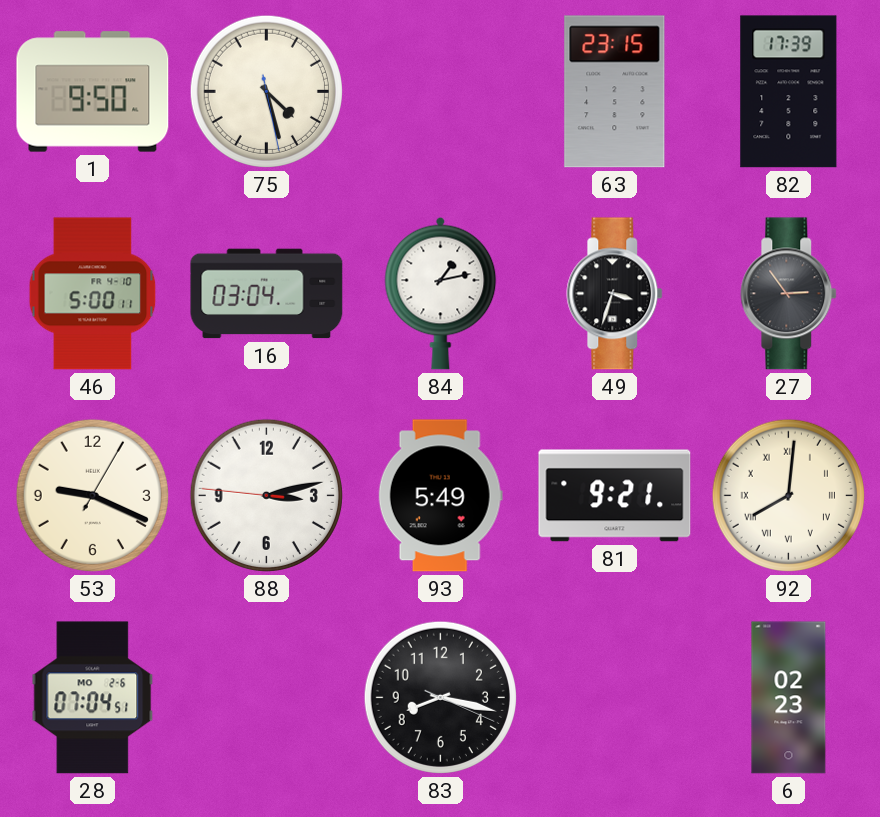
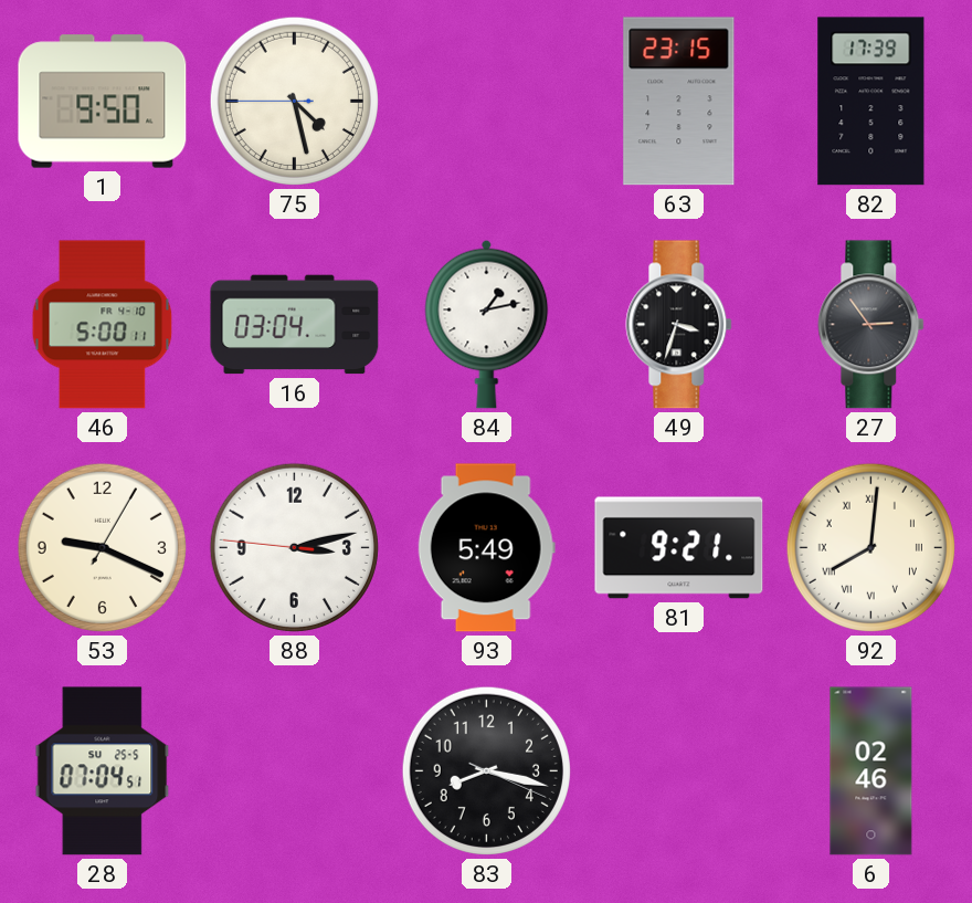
75: 4:27:28 -> 4:27:45
28 date: MO 2-6 -> SU 25-5
6: 02:23 -> 02:46
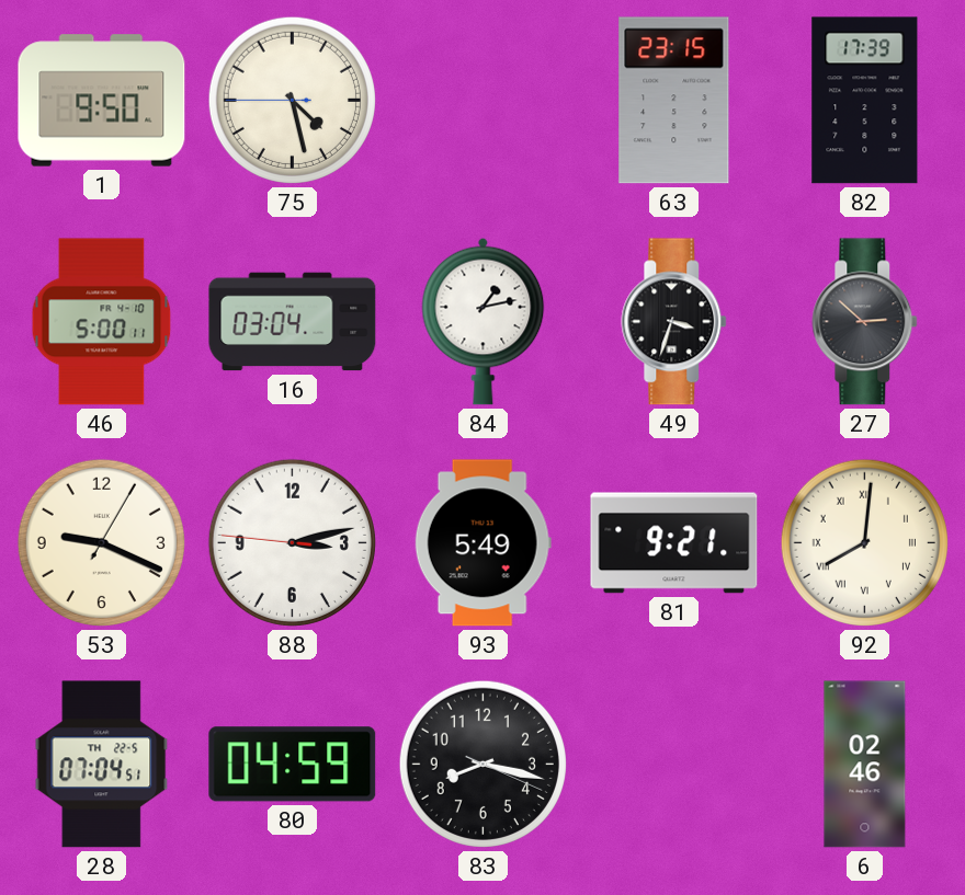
27: 2:54 -> 2:52
28 date: SU 25-5 -> TH 22-5
80: none -> 04:59
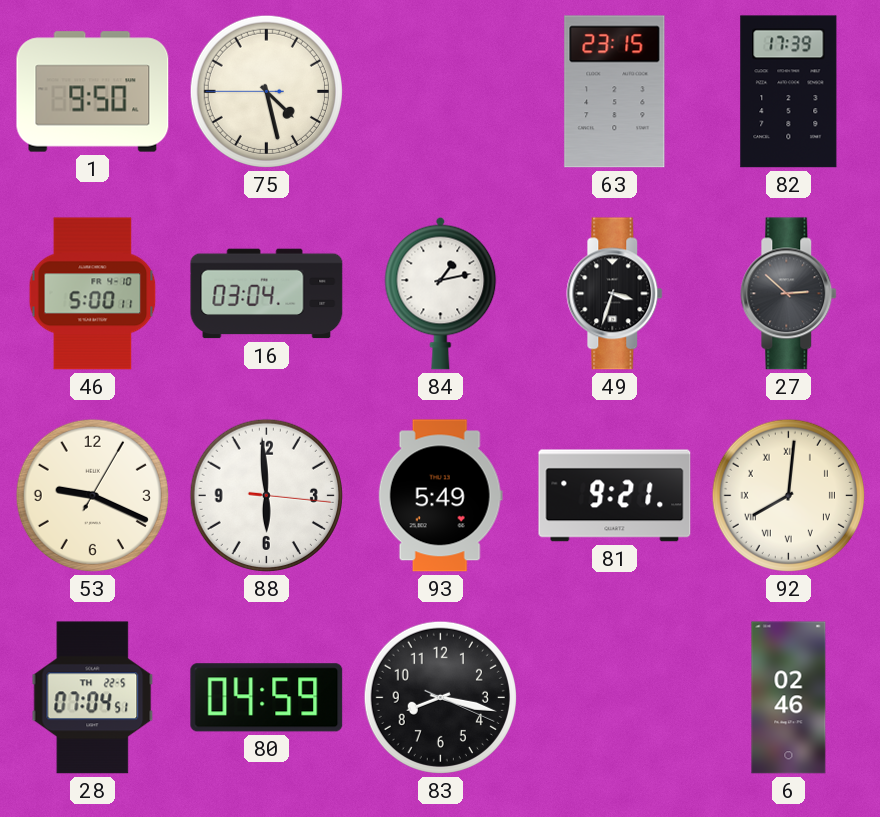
88: 3:12 -> 5:59
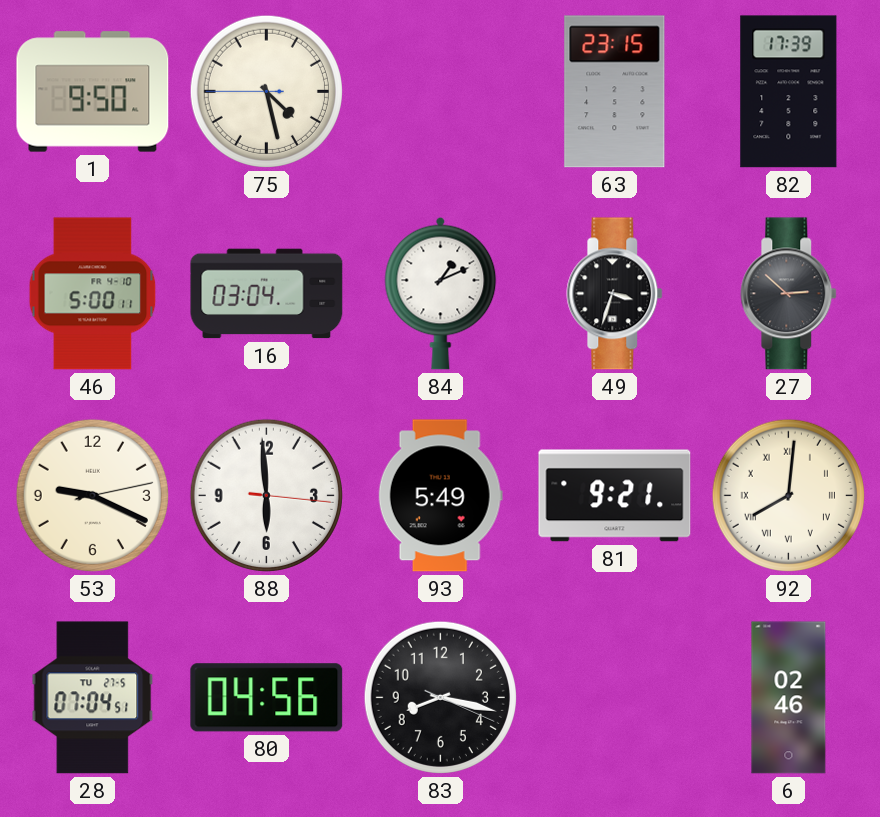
84: 1:13 -> 1:11
53: 9:19:05 -> 9:19:13
28 date: TH 22-5 -> TU 27-5
80: 04:59 -> 04:56
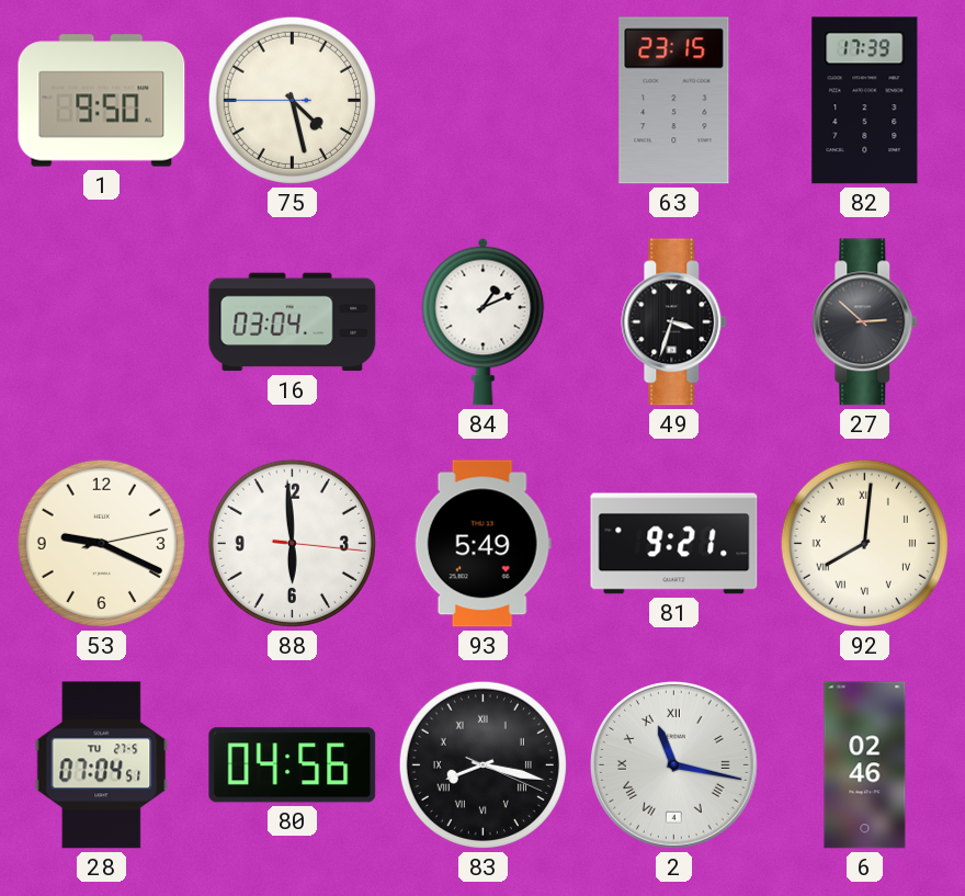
46: 5:00 -> none
83 numerals: Arabic -> Roman
2: none -> 11:17
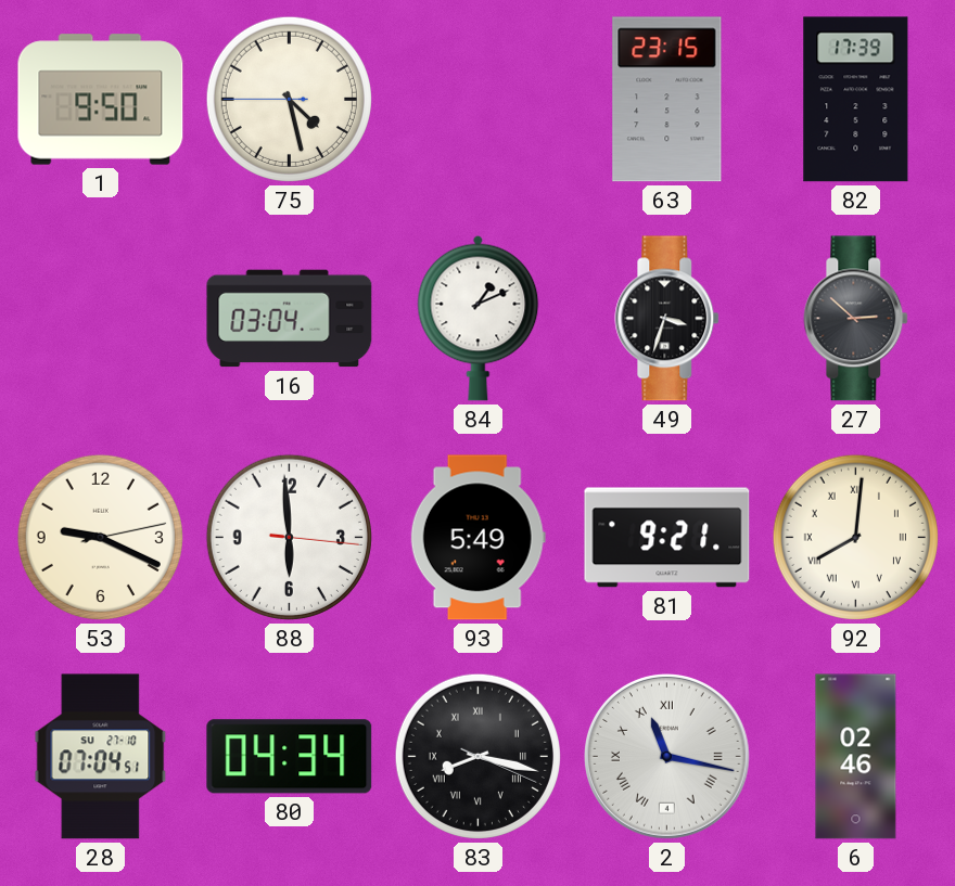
28 date: TU 27-5 -> SU 27-10
80: 04:56 -> 04:34
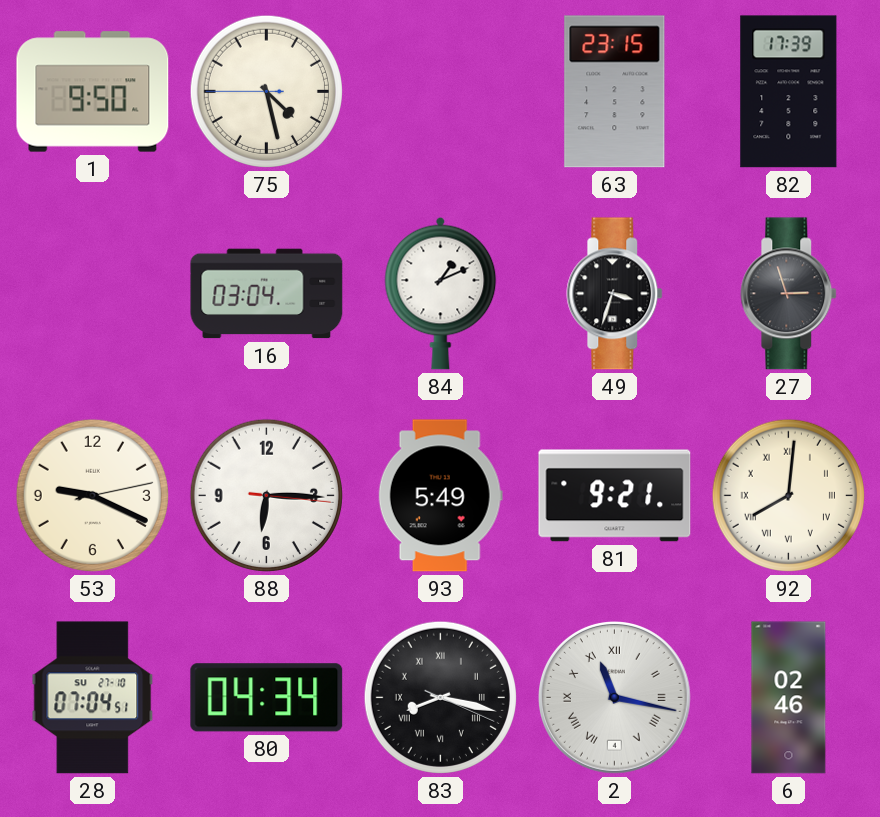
27: 2:52 -> 2:57
88: 5:59 -> 6:15
